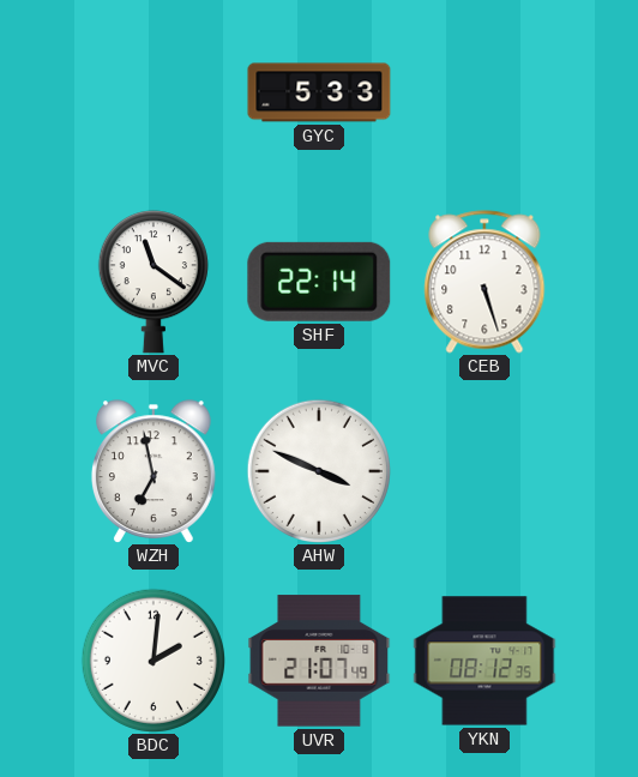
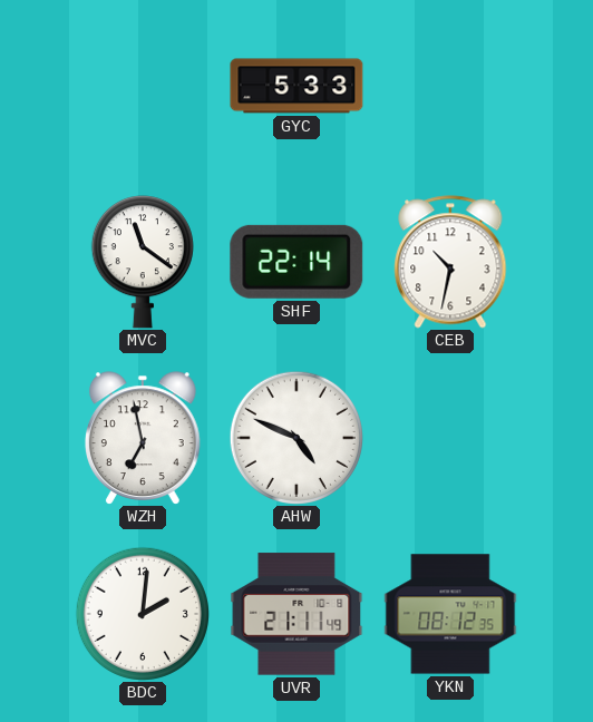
CEB: 5:27 -> 10:32
AHW: 3:49 -> 4:49
UVR: 21:07 -> 21:11
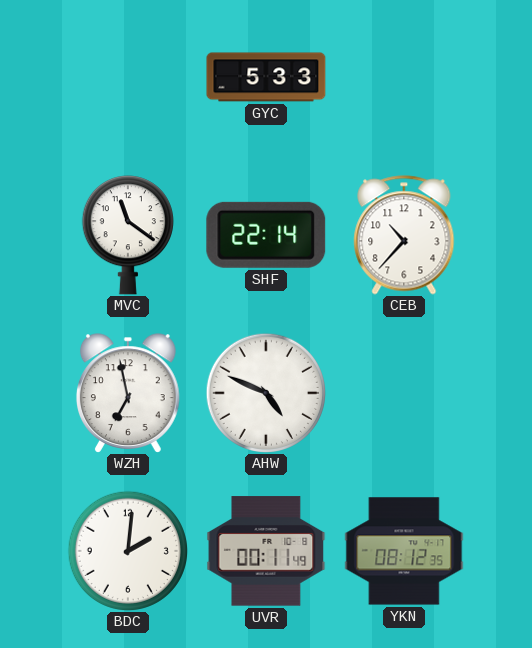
CEB: 10:32 -> 10:37
UVR: 21:11 -> 00:11
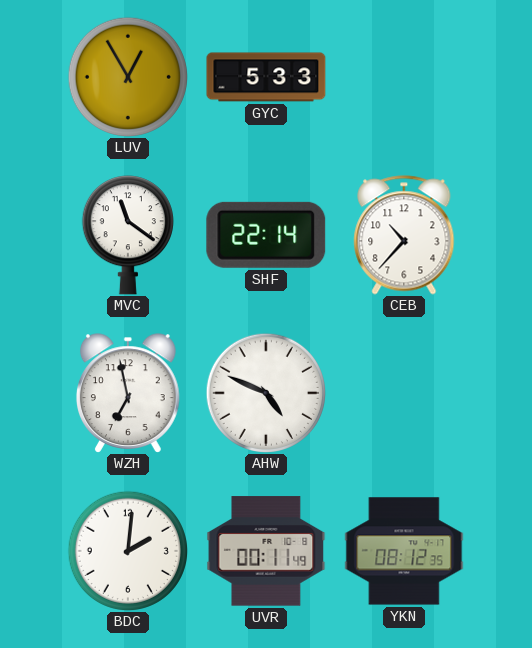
LUV: none -> 12:55
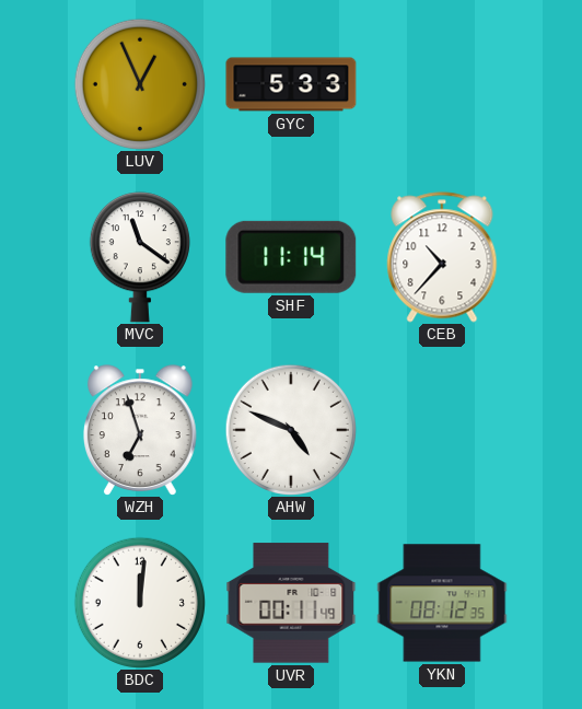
LUV: 12:55 -> 12:56
SHF: 22:14 -> 11:14
WZH: 6:58 -> 6:57
BDC: 2:01 -> 12:01
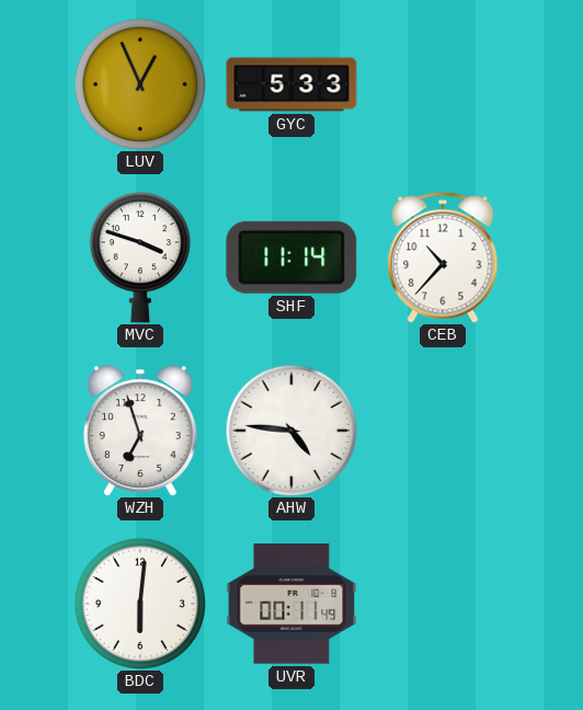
MVC: 11:21 -> 3:48
AHW: 4:49 -> 4:46
BDC: 12:01 -> 6:01
YKN: 08:12 -> none
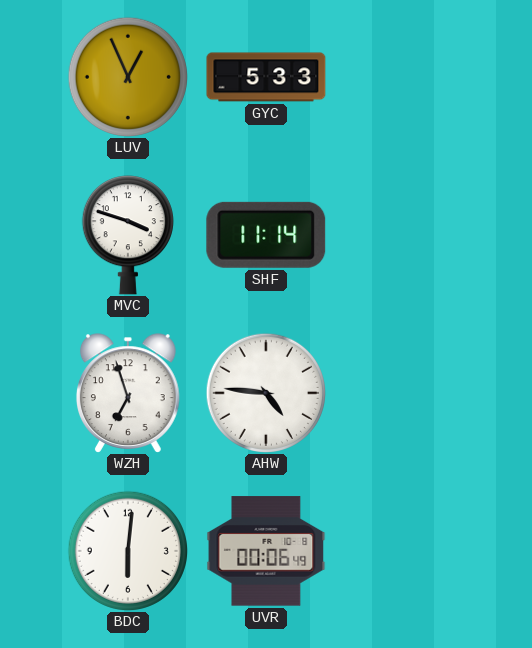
CEB: 10:37 -> none
UVR: 00:11 -> 00:06
